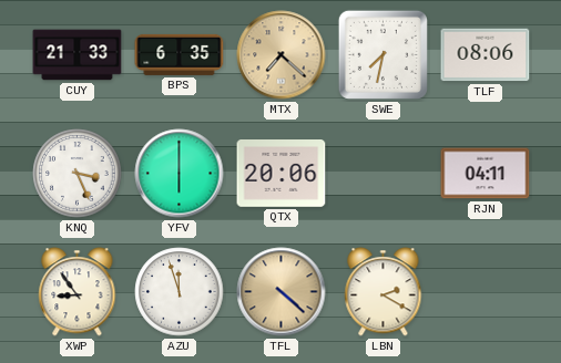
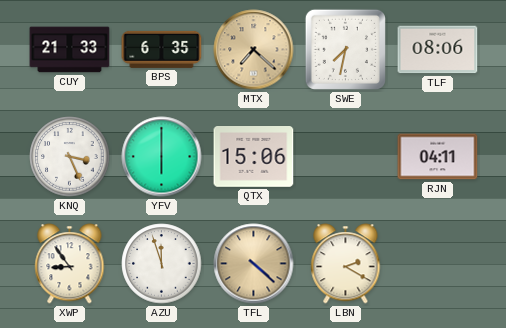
QTX: 20:06 -> 15:06
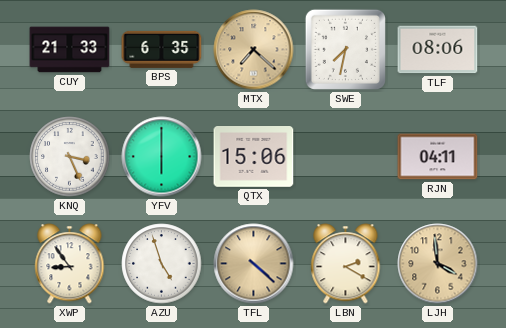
AZU: 11:57 -> 4:57
LJH: none -> 3:59
